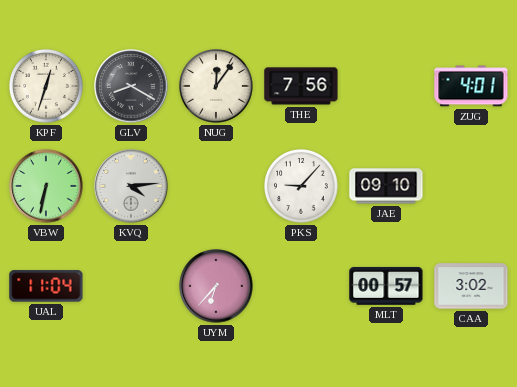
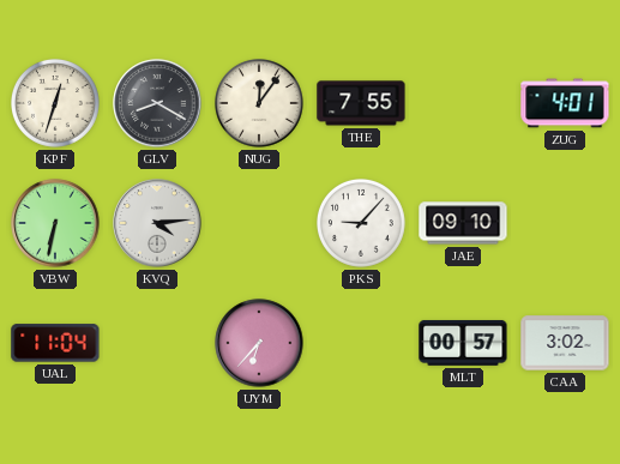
THE: 7:56 -> 7:55
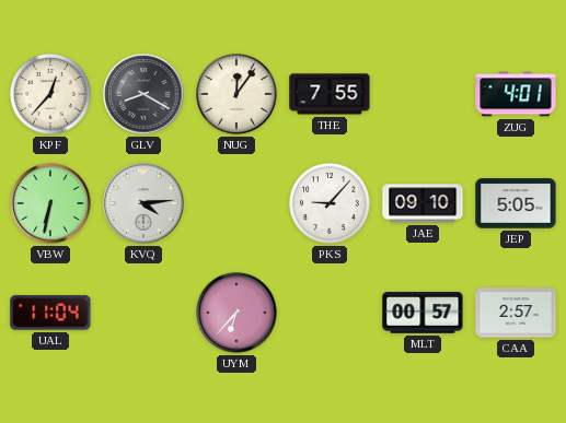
KPF: 12:33 -> 12:37
JEP: none -> 5:05
CAA: 3:02 -> 2:57
